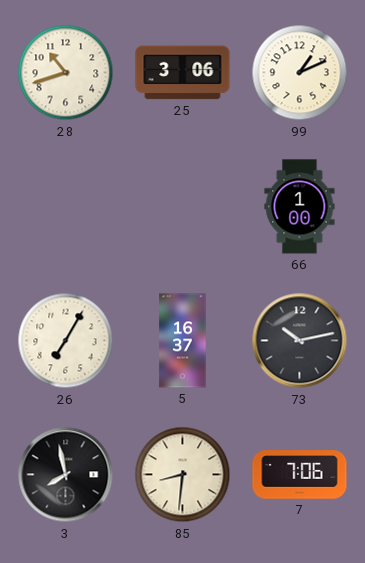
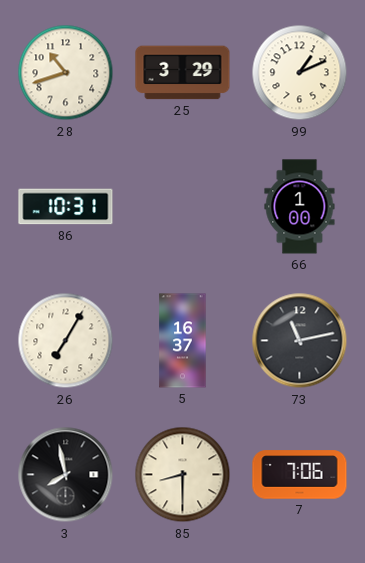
25: 3:06 -> 3:29
86: none -> 10:31
73: 10:13 -> 11:13
85: 8:31 -> 8:30
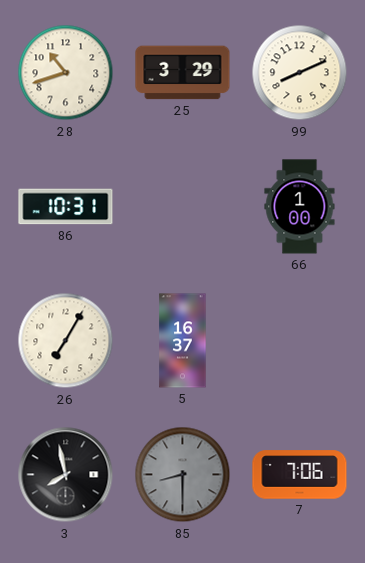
99: 1:11 -> 8:11
73: 11:13 -> none
85 dial: cream -> grey
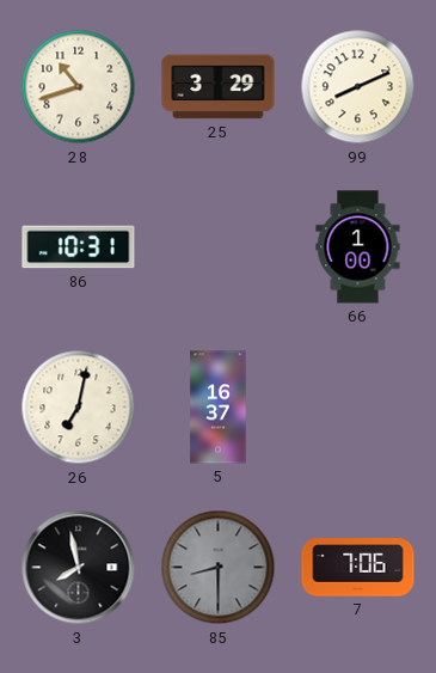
26: 7:05 -> 7:02
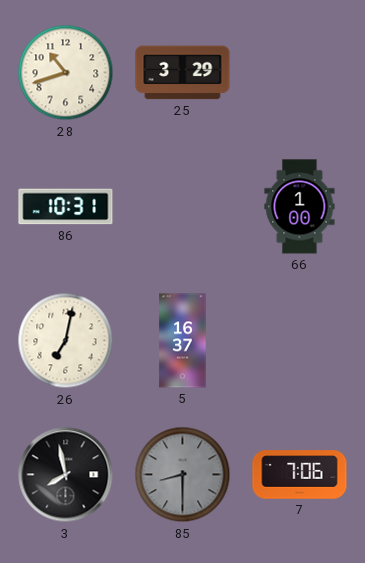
99: 8:11 -> none
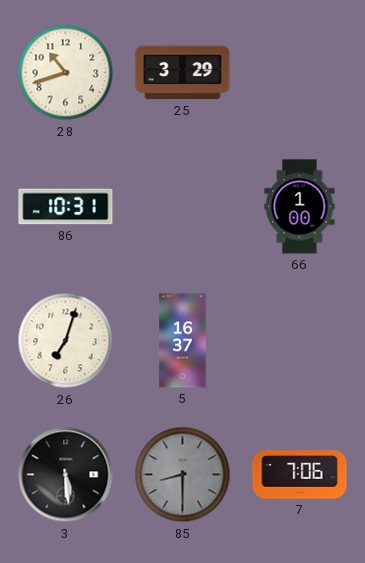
26: 7:02 -> 7:03
3: 7:58 -> 5:29
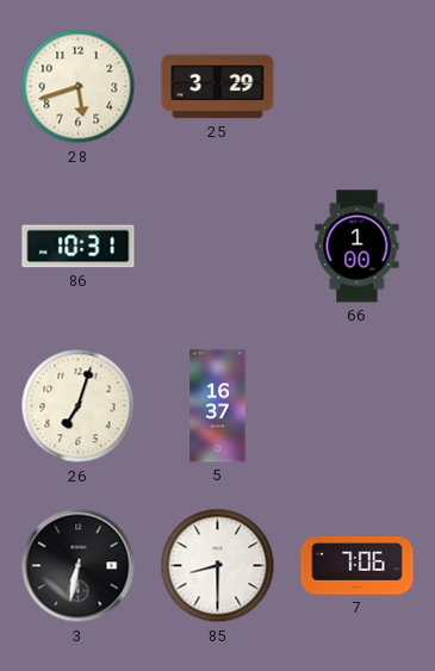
28: 10:42 -> 5:42
3: 5:29 -> 6:32
85 dial: grey -> white
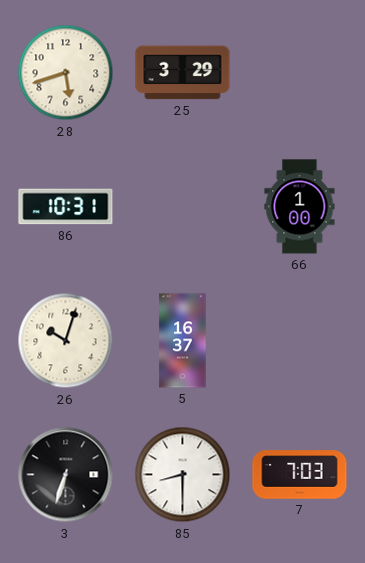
26: 7:03 -> 10:03
3: 6:32 -> 6:33
7: 7:06 -> 7:03
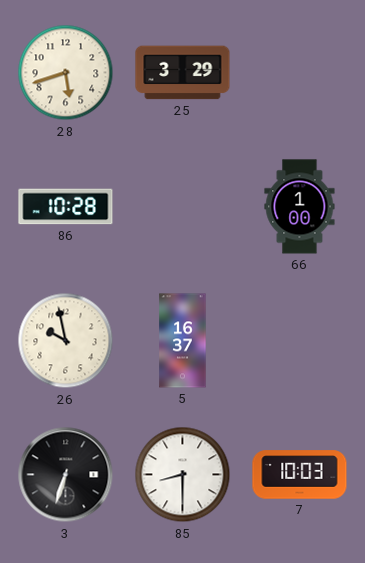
86: 10:31 -> 10:28
26: 10:03 -> 9:58
7: 7:03 -> 10:03
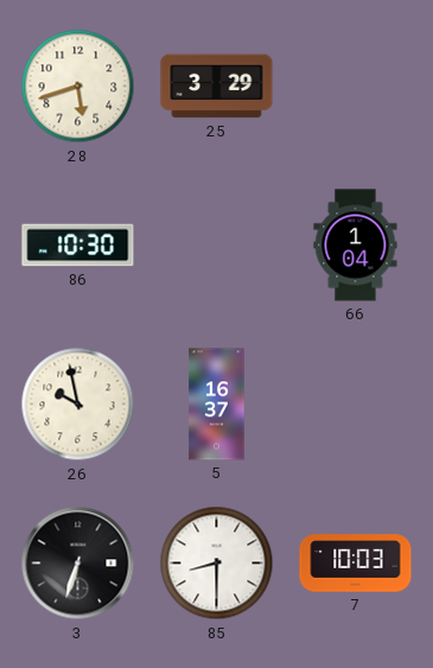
86: 10:28 -> 10:30
66: 1:00 -> 1:04
